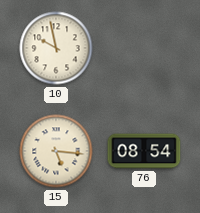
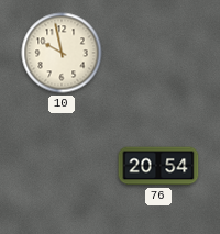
15: 5:16 -> none
76: 08:54 -> 20:54
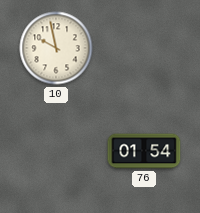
76: 20:54 -> 01:54
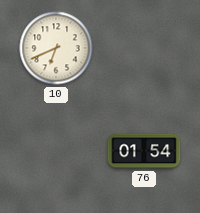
10: 9:58 -> 6:41
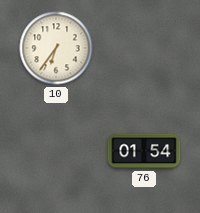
10: 6:41 -> 6:36
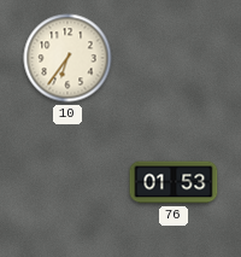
76: 01:54 -> 01:53
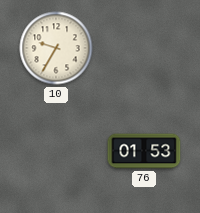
10: 6:36 -> 9:35
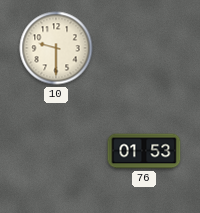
10: 9:35 -> 9:30
